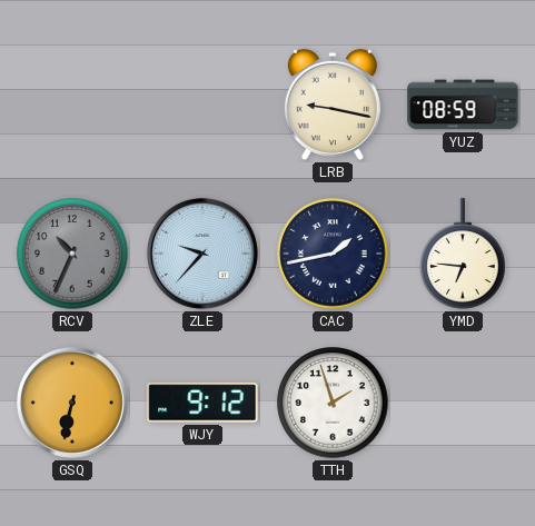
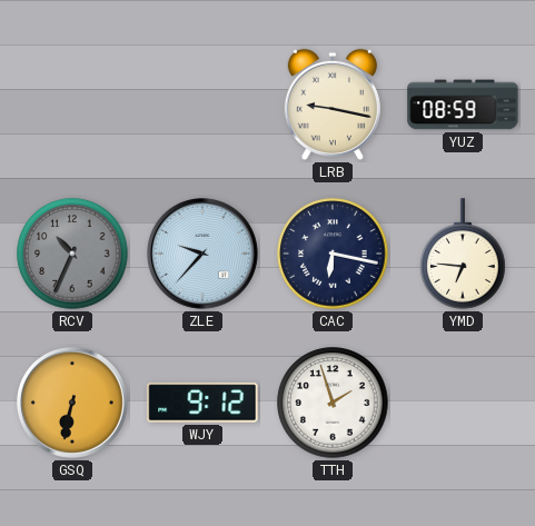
CAC: 1:43 -> 6:17
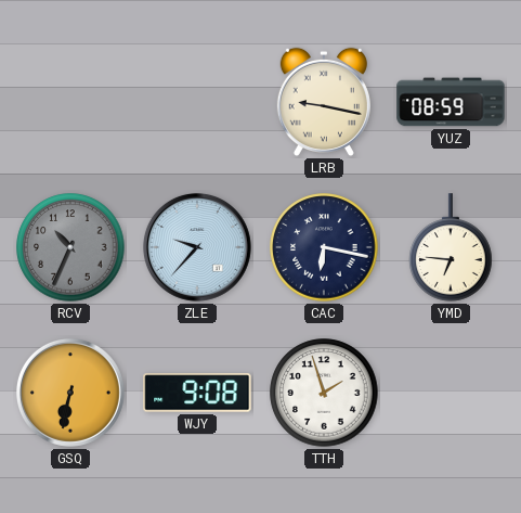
WJY: 9:12 -> 9:08
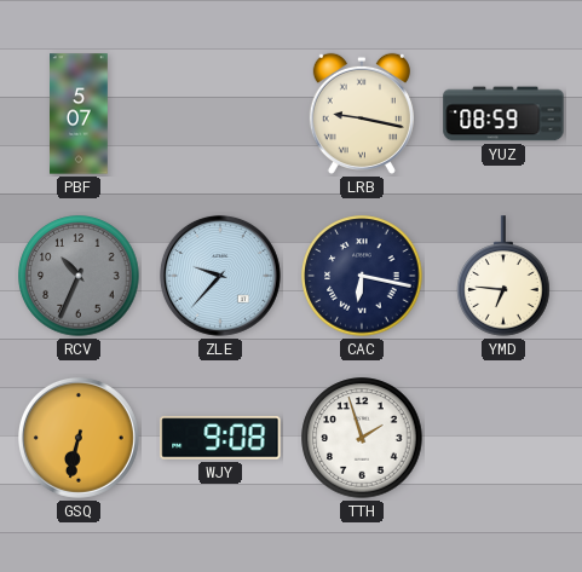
PBF: none -> 5:07
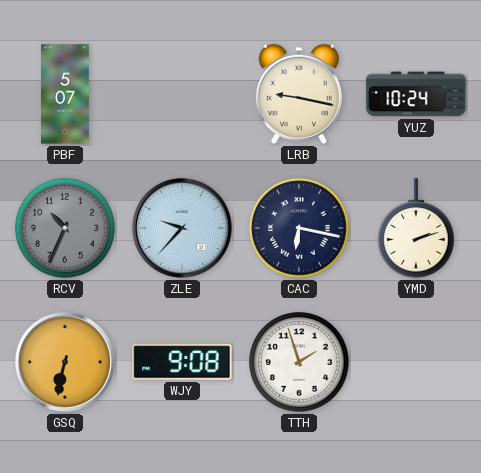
YUZ: 08:59 -> 10:24
YMD: 6:46 -> 2:12
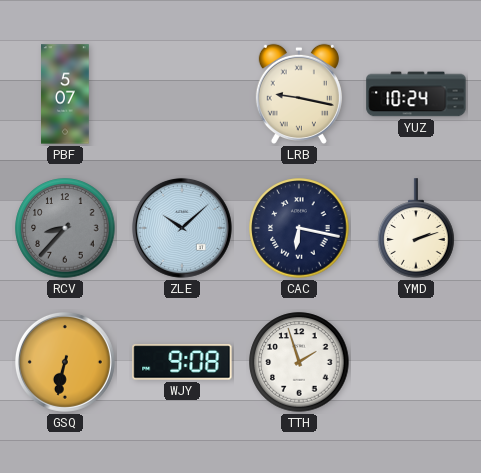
RCV: 10:34 -> 8:37
ZLE: 9:37 -> 10:08
